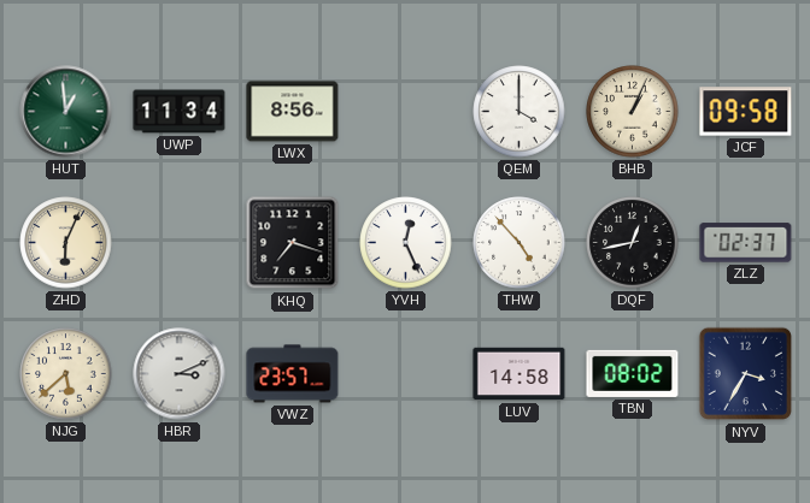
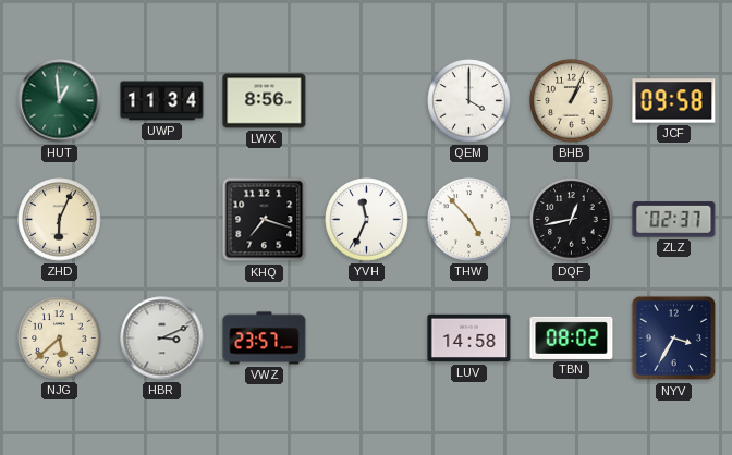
YVH: 12:26 -> 11:34
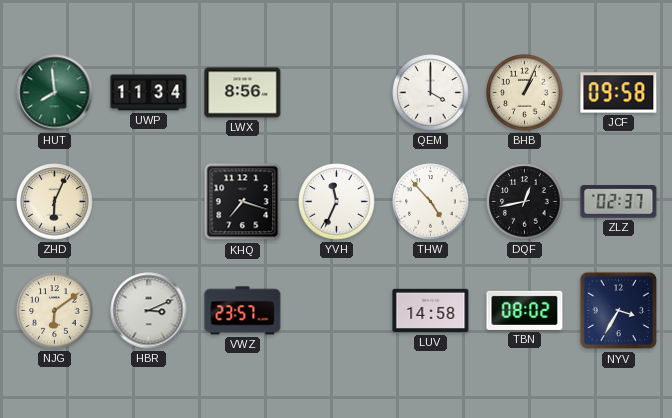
HUT: 12:59 -> 7:59
NJG: 5:38 -> 6:09
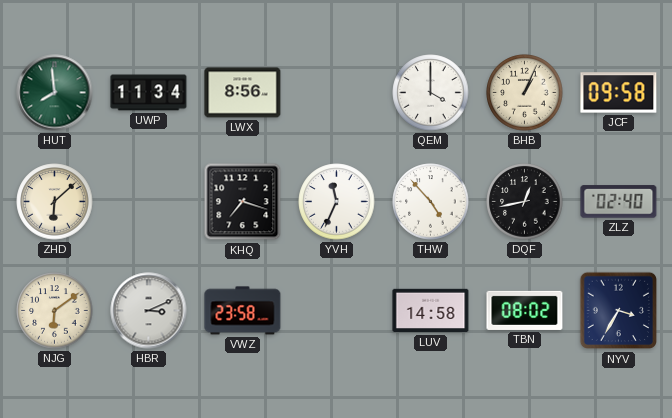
ZHD: 6:04 -> 6:08
ZLZ: 02:37 -> 02:40
VWZ: 23:57 -> 23:58
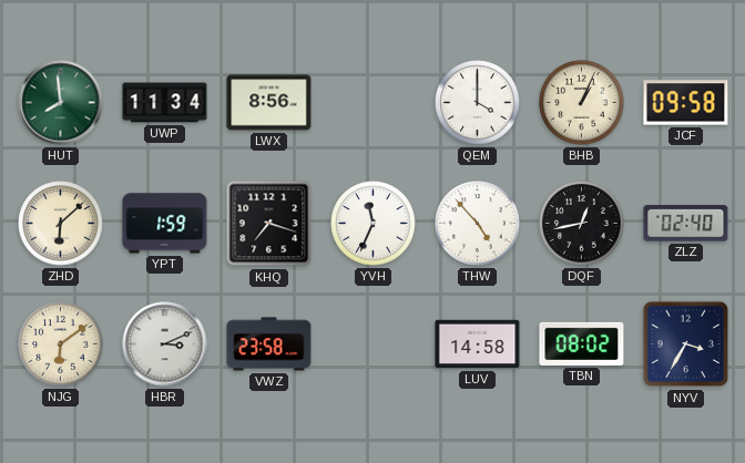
YPT: none -> 1:59
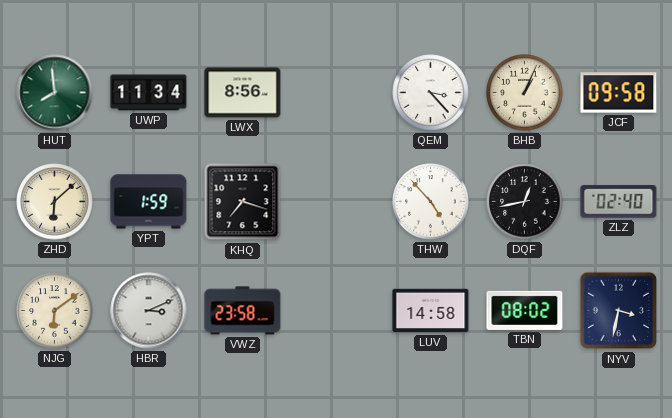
QEM: 4:00 -> 3:23
YVH: 11:34 -> none
NYV: 3:35 -> 3:32
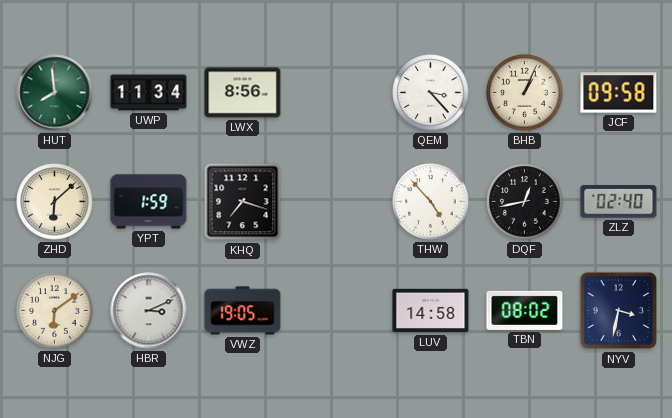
VWZ: 23:58 -> 19:05
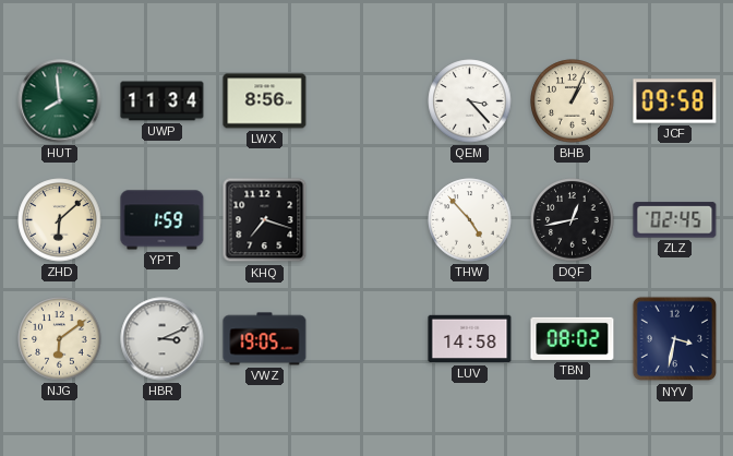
ZLZ: 02:40 -> 02:45
